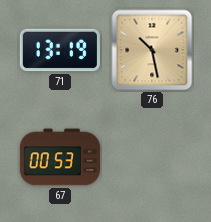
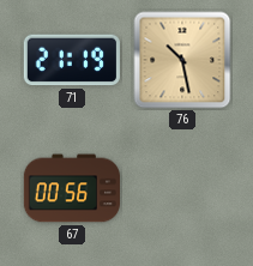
71: 13:19 -> 21:19
67: 00:53 -> 00:56
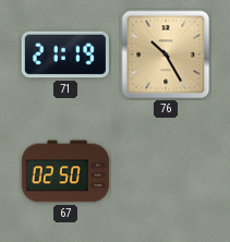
76: 10:28 -> 10:25
67: 00:56 -> 02:50
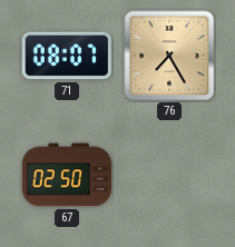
71: 21:19 -> 08:07
76: 10:25 -> 7:25
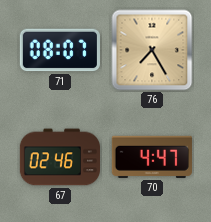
67: 02:50 -> 02:46
70: none -> 4:47
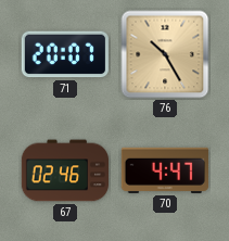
71: 08:07 -> 20:07
76: 7:25 -> 10:25
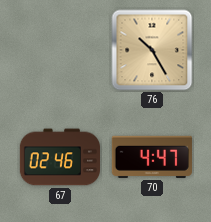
71: 20:07 -> none
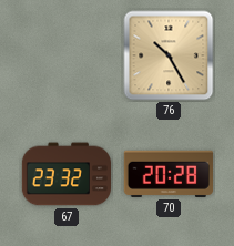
67: 02:46 -> 23:32
70: 4:47 -> 20:28
